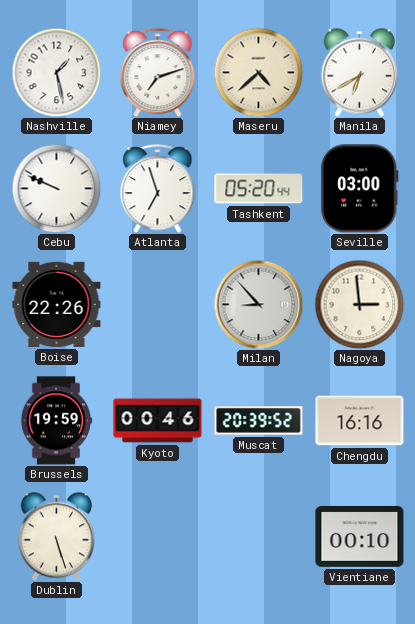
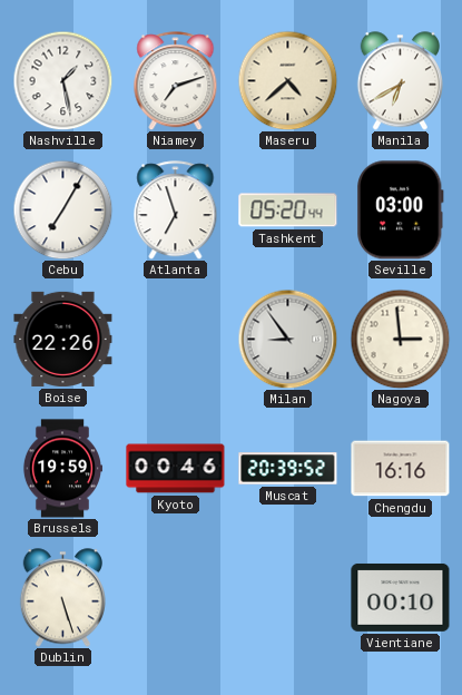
Cebu: 9:49 -> 7:05
Milan: 8:53 -> 8:54
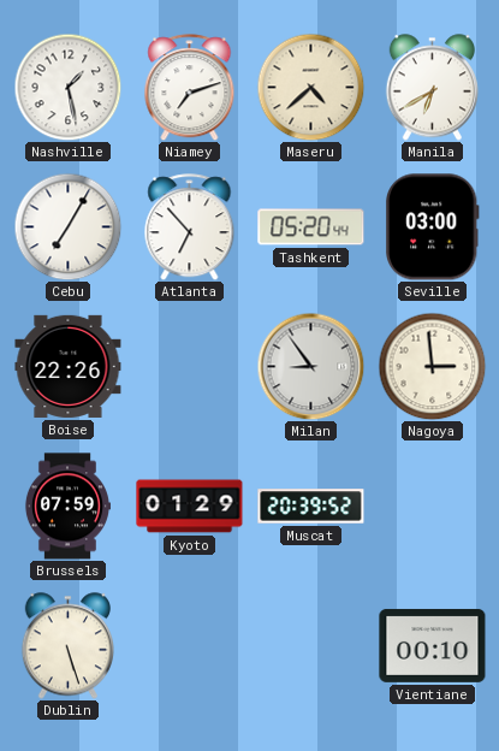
Atlanta: 6:57 -> 6:53
Brussels: 19:59 -> 07:59
Kyoto: 00:46 -> 01:29
Chengdu: 16:16 -> none
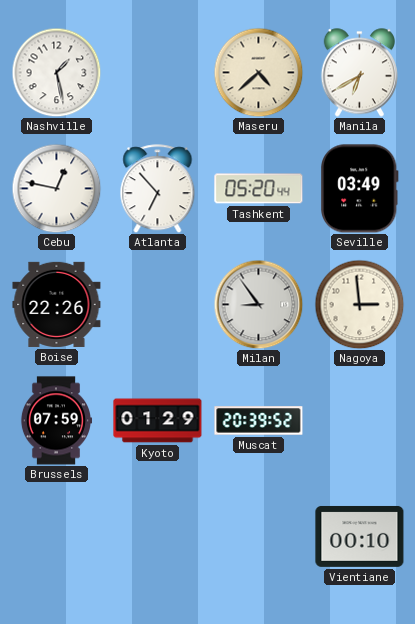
Niamey: 7:12 -> none
Cebu: 7:05 -> 12:47
Seville: 03:00 -> 03:49
Dublin: 5:27 -> none
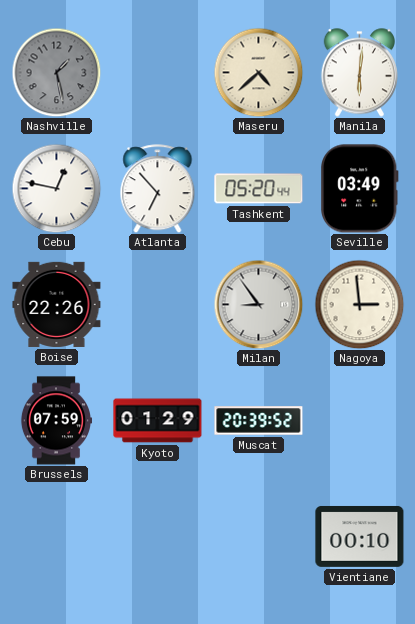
Nashville dial: white -> grey
Manila: 6:40 -> 6:01
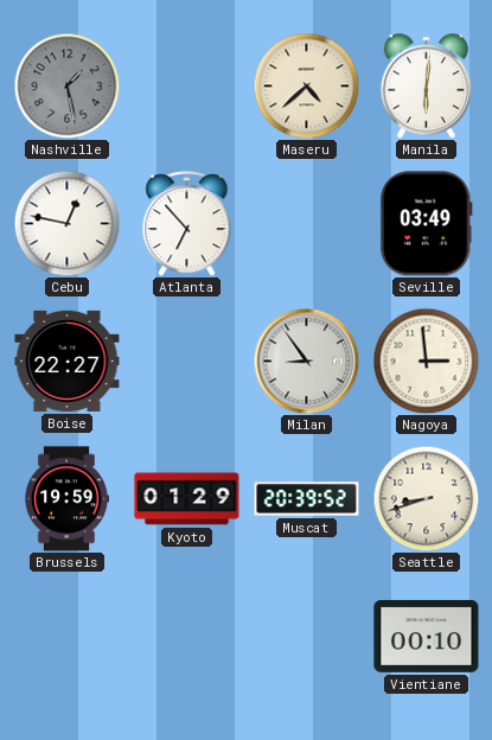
Tashkent: 05:20 -> none
Boise: 22:26 -> 22:27
Brussels: 07:59 -> 19:59
Seattle: none -> 8:42
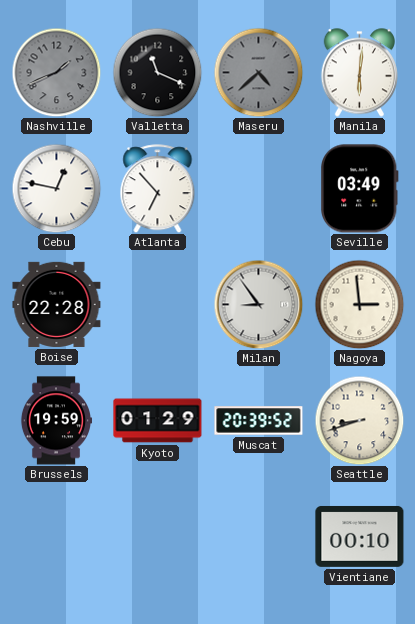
Nashville: 1:28 -> 1:41
Valletta: none -> 11:19
Maseru dial: cream -> grey
Boise: 22:27 -> 22:28
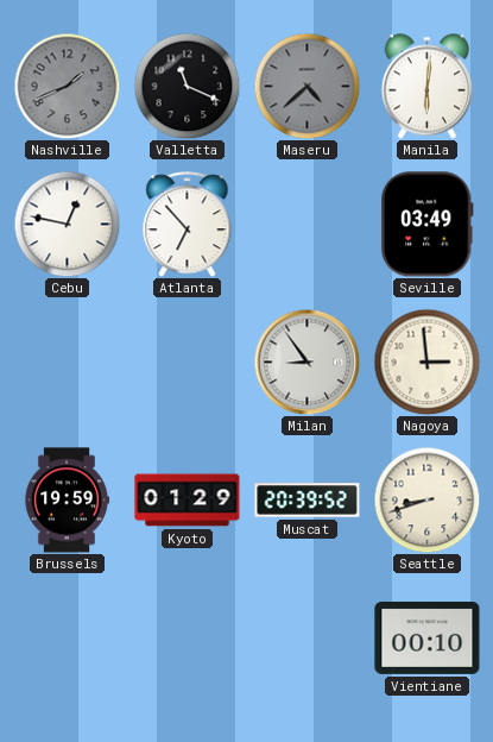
Boise: 22:28 -> none
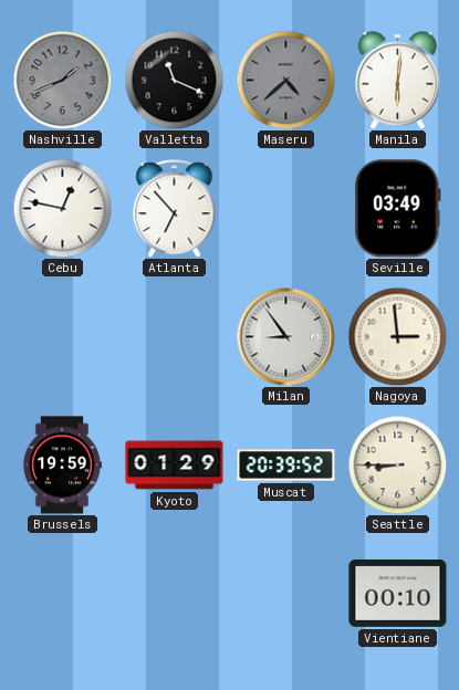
Seattle: 8:42 -> 8:45
